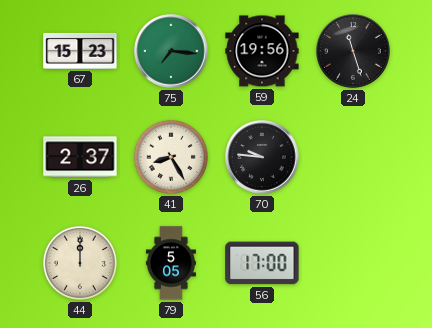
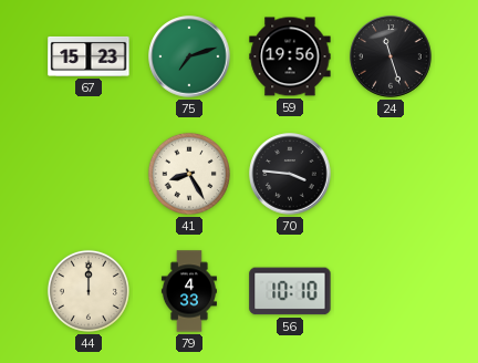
75: 7:16 -> 7:12
26: 2:37 -> none
70: 9:46 -> 3:46
79: 5:05 -> 4:33
56: 17:00 -> 10:10
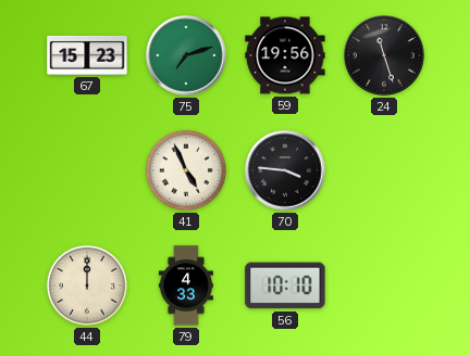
41: 8:25 -> 4:56
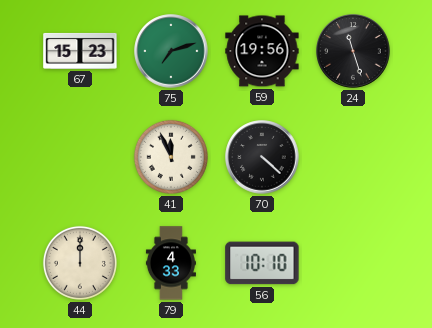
41: 4:56 -> 11:56
70: 3:46 -> 4:22
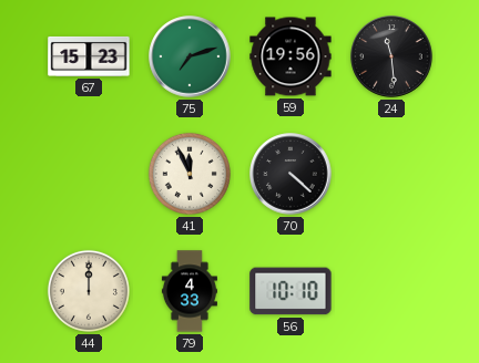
24: 11:27 -> 11:29
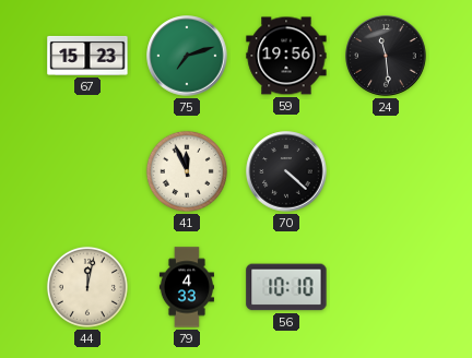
44: 12:00 -> 12:02
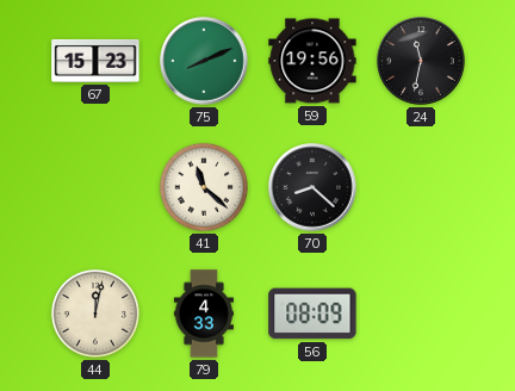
75: 7:12 -> 8:11
24: 11:29 -> 11:32
41: 11:56 -> 11:22
70: 4:22 -> 8:22
56: 10:10 -> 08:09
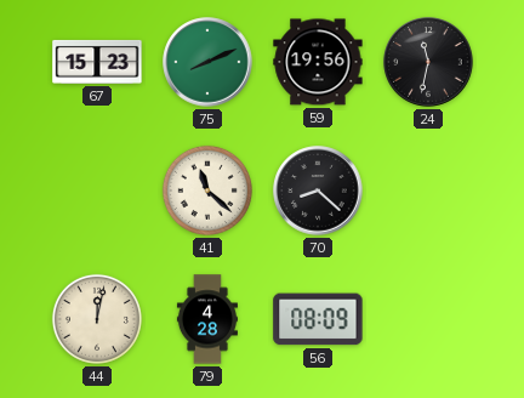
79: 4:33 -> 4:28
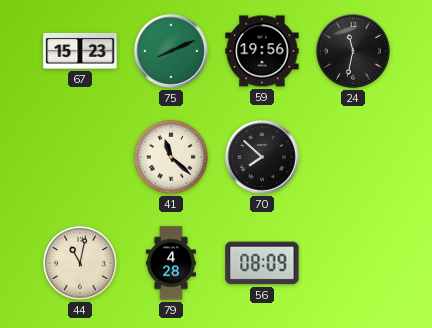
70: 8:22 -> 7:52
44: 12:02 -> 11:02
